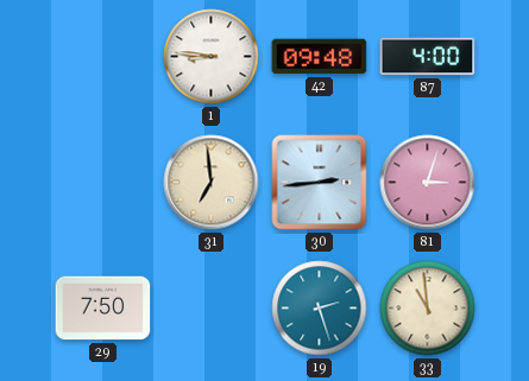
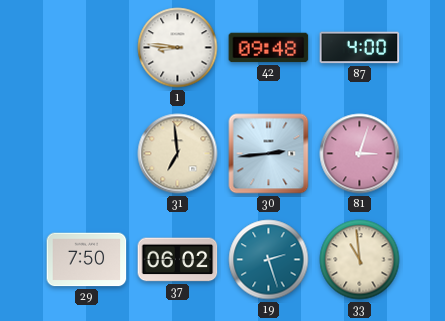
37: none -> 06:02
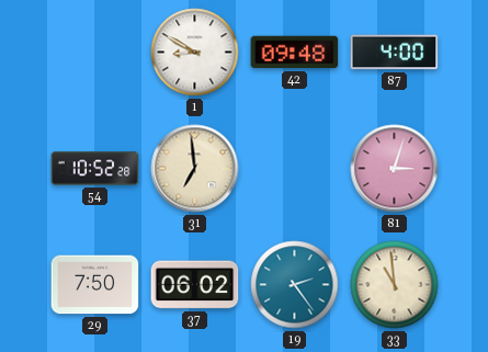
1: 8:46 -> 8:50
54: none -> 10:52
30: 2:44 -> none
19: 2:27 -> 2:24
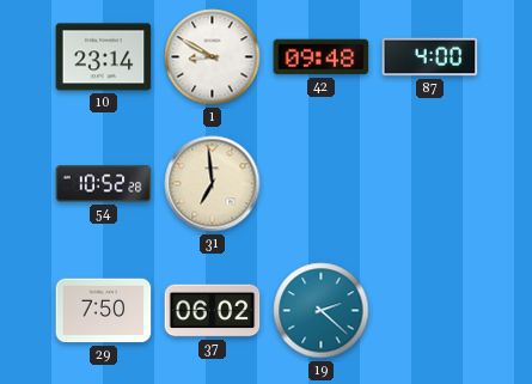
10: none -> 23:14
81: 3:03 -> none
19: 2:24 -> 2:22
33: 10:59 -> none
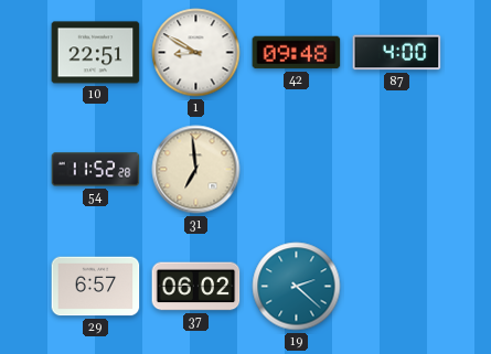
10: 23:14 -> 22:51
54: 10:52 -> 11:52
29: 7:50 -> 6:57
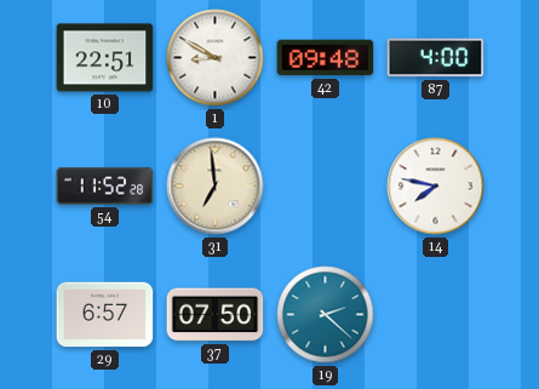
14: none -> 7:47
37: 06:02 -> 07:50
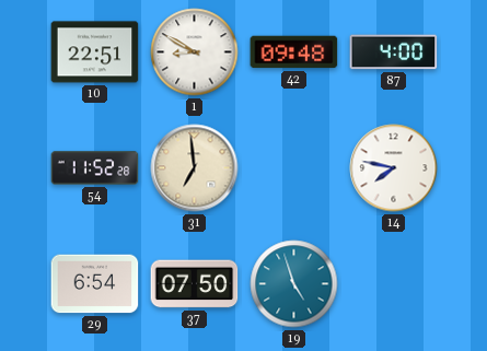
29: 6:57 -> 6:54
19: 2:22 -> 4:57
